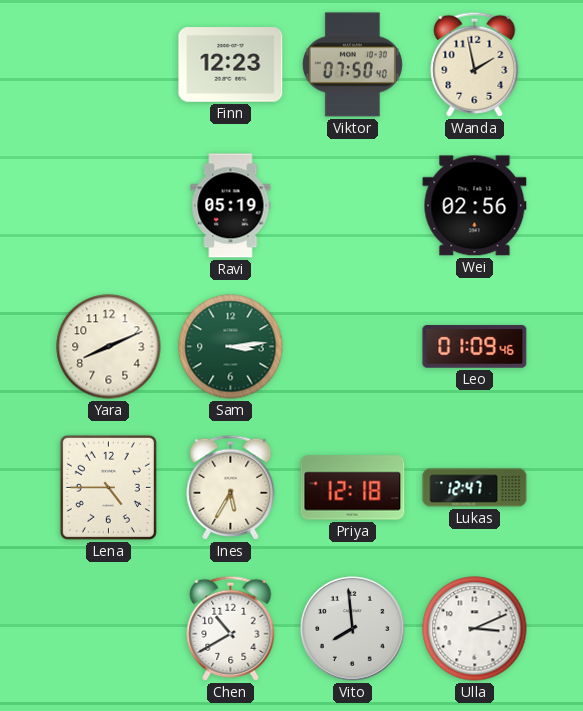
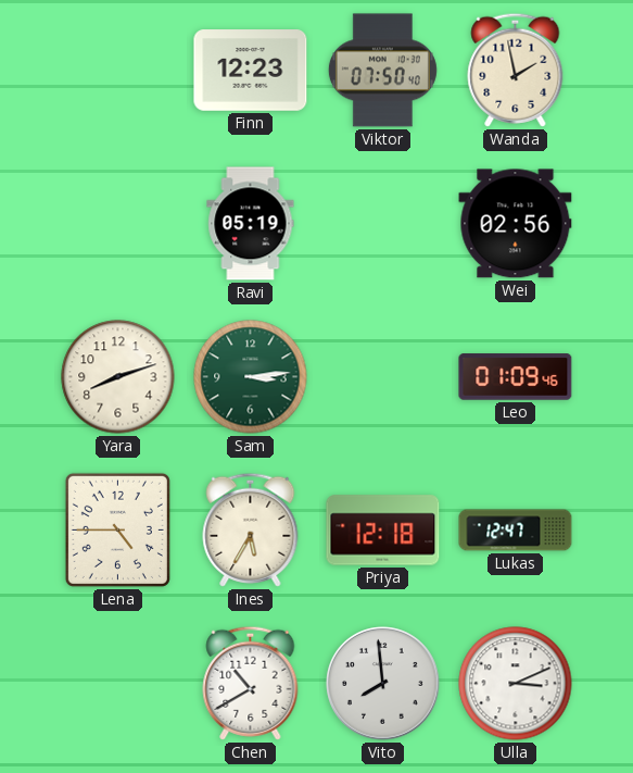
Yara: 8:11 -> 8:12
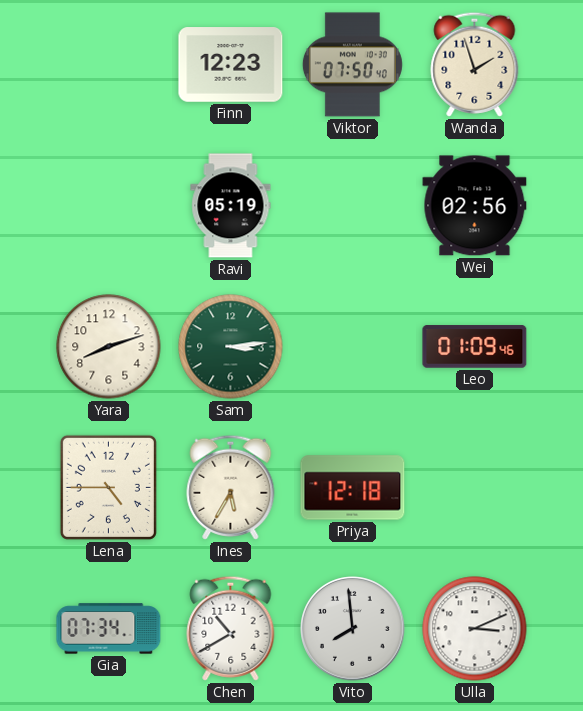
Wanda: 1:58 -> 1:57
Lukas: 12:47 -> none
Gia: none -> 07:34
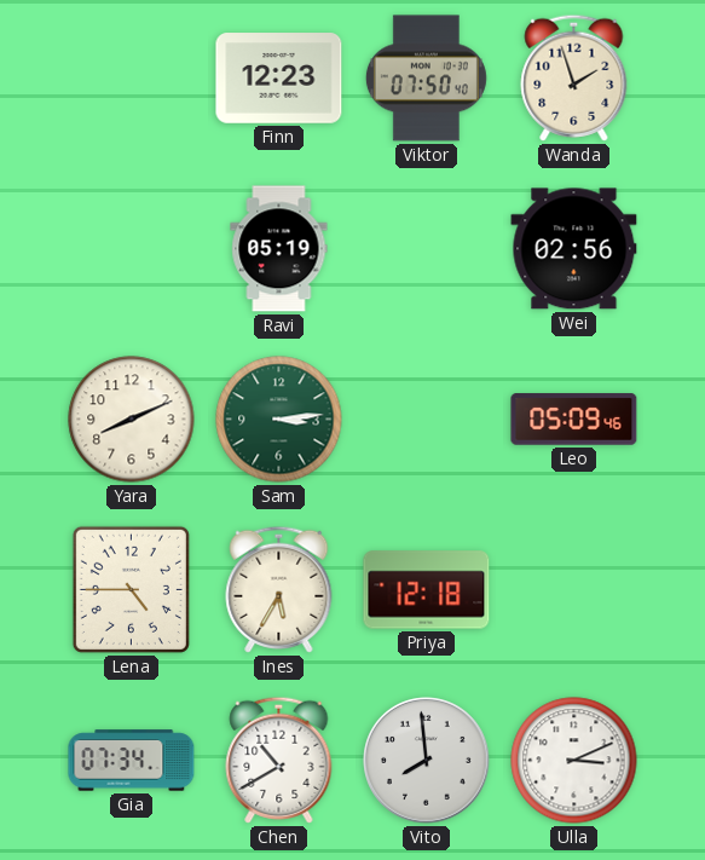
Yara: 8:12 -> 8:11
Leo: 01:09 -> 05:09
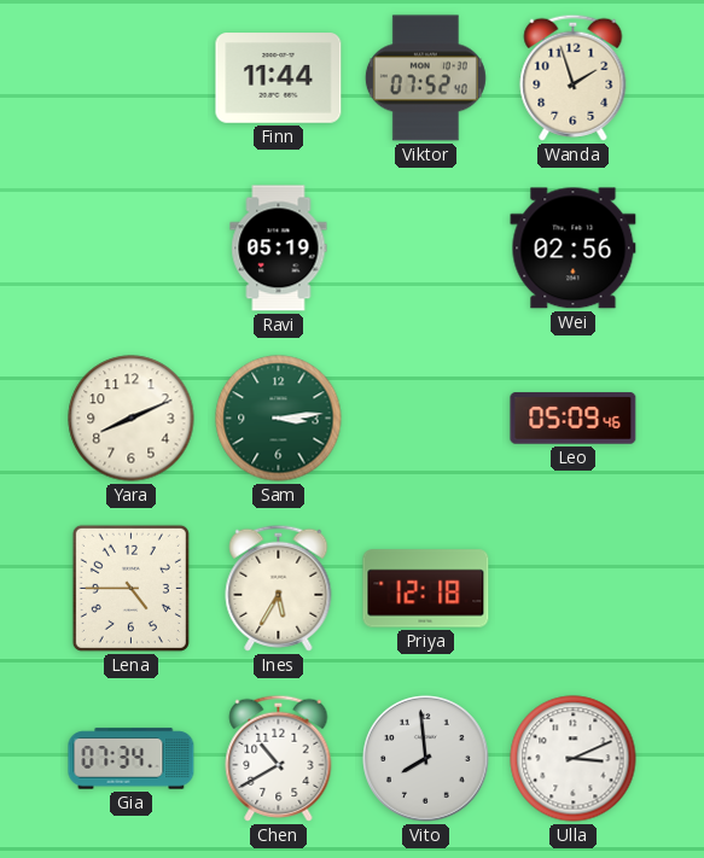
Finn: 12:23 -> 11:44
Viktor: 07:50 -> 07:52
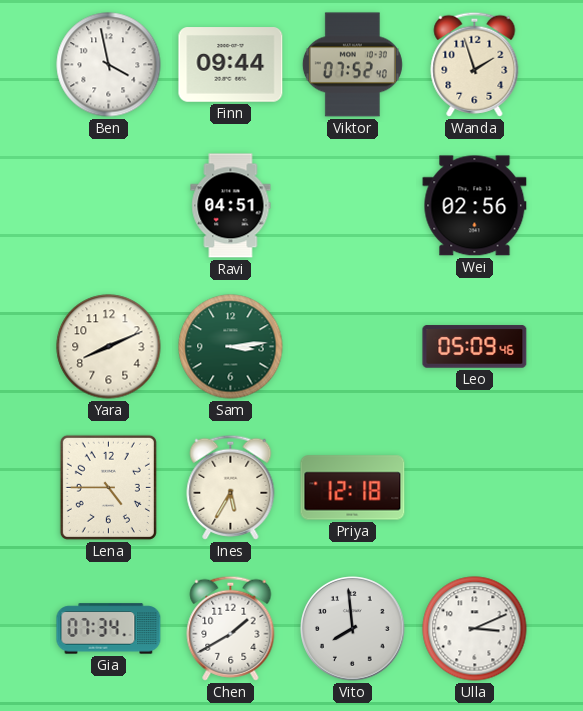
Ben: none -> 3:58
Finn: 11:44 -> 09:44
Ravi: 05:19 -> 04:51
Chen: 10:40 -> 1:40
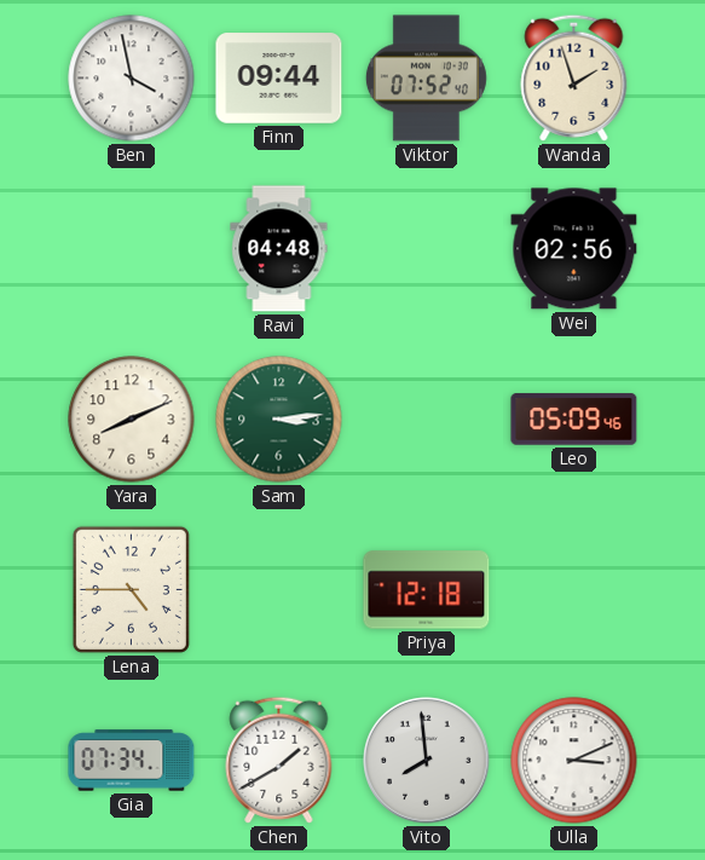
Ravi: 04:51 -> 04:48
Ines: 5:35 -> none
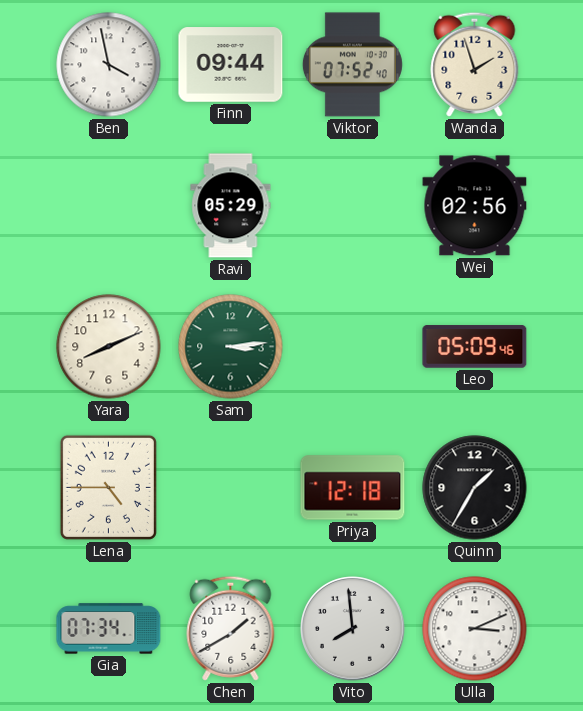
Ravi: 04:48 -> 05:29
Quinn: none -> 1:35
